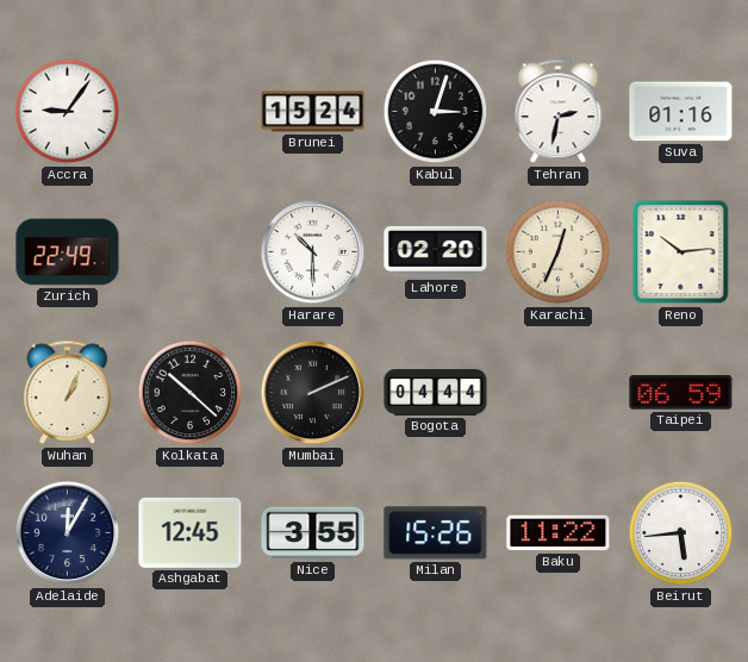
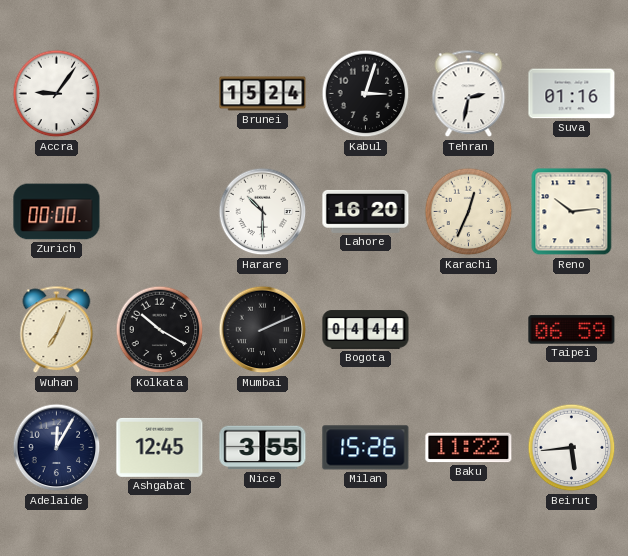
Zurich: 22:49 -> 00:00
Lahore: 02:20 -> 16:20
Wuhan: 1:04 -> 7:04
Kolkata: 10:22 -> 10:20
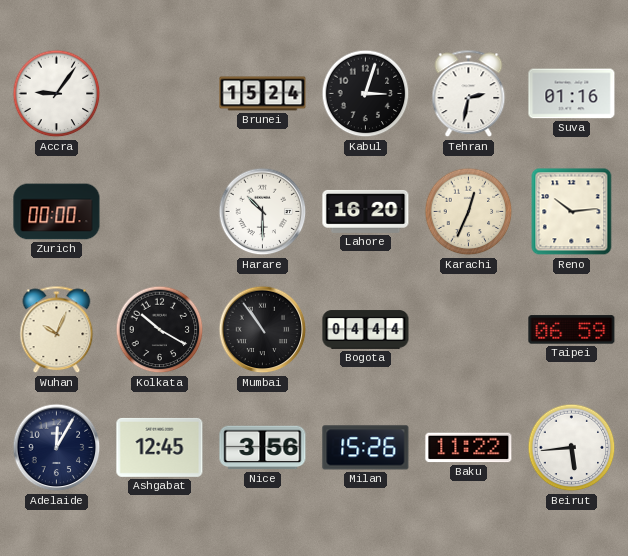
Wuhan: 7:04 -> 10:04
Mumbai: 2:11 -> 10:54
Nice: 3:55 -> 3:56
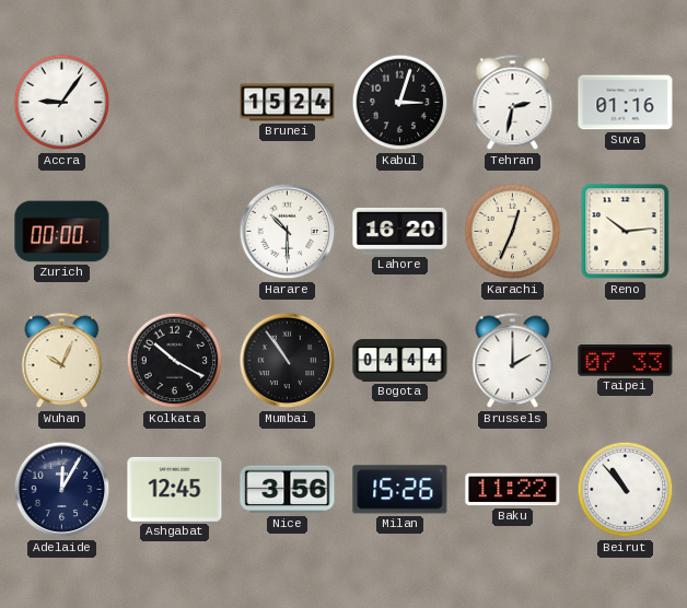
Brussels: none -> 2:00
Taipei: 06:59 -> 07:33
Beirut: 5:44 -> 10:53
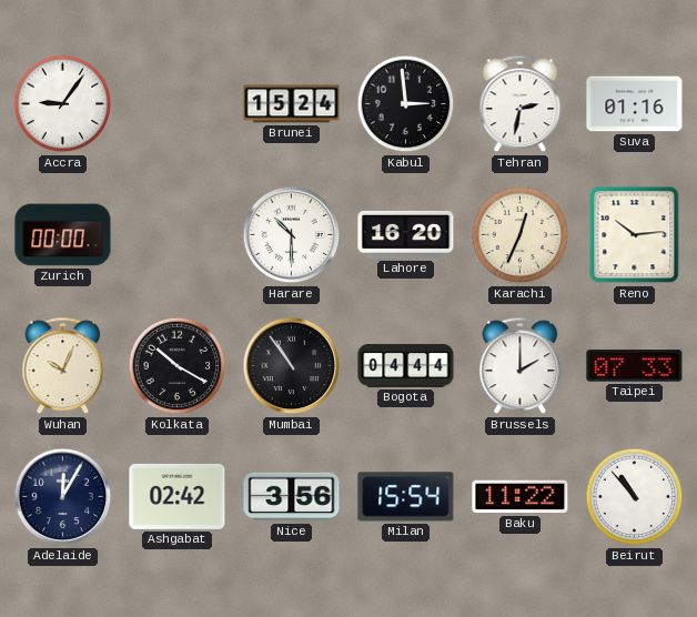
Kabul: 3:03 -> 2:59
Ashgabat: 12:45 -> 02:42
Milan: 15:26 -> 15:54
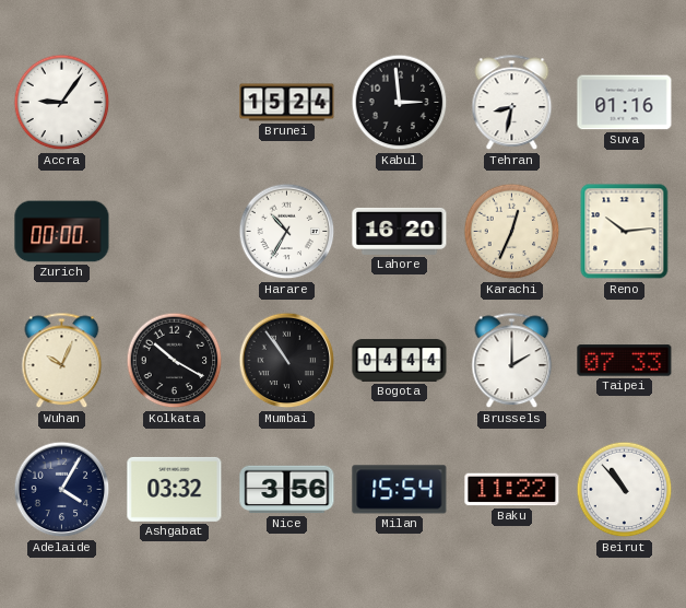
Tehran: 2:32 -> 8:32
Harare: 10:30 -> 10:35
Adelaide: 12:05 -> 4:05
Ashgabat: 02:42 -> 03:32
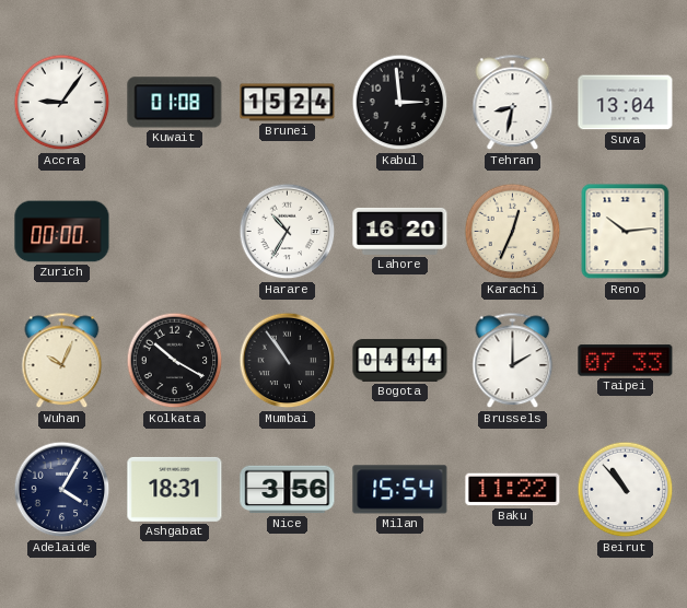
Kuwait: none -> 01:08
Suva: 01:16 -> 13:04
Ashgabat: 03:32 -> 18:31
